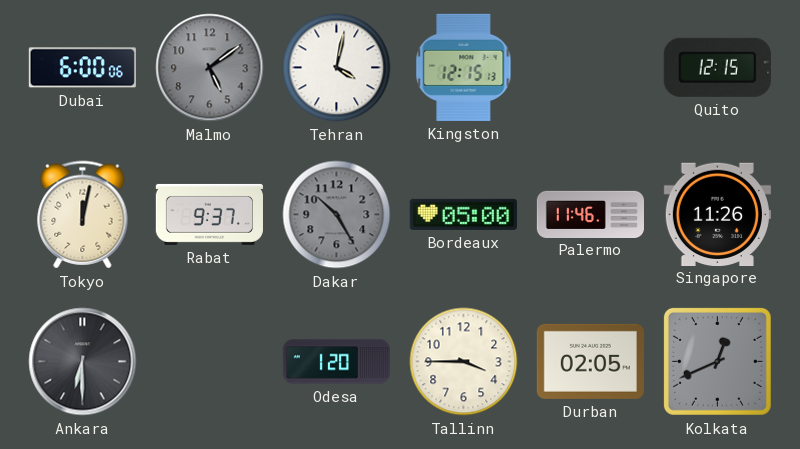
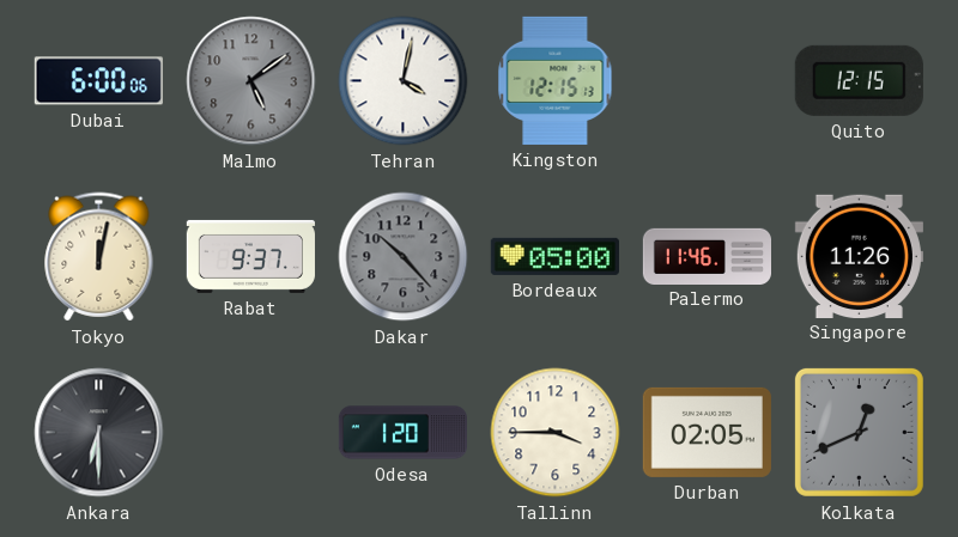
Dakar: 10:25 -> 10:23
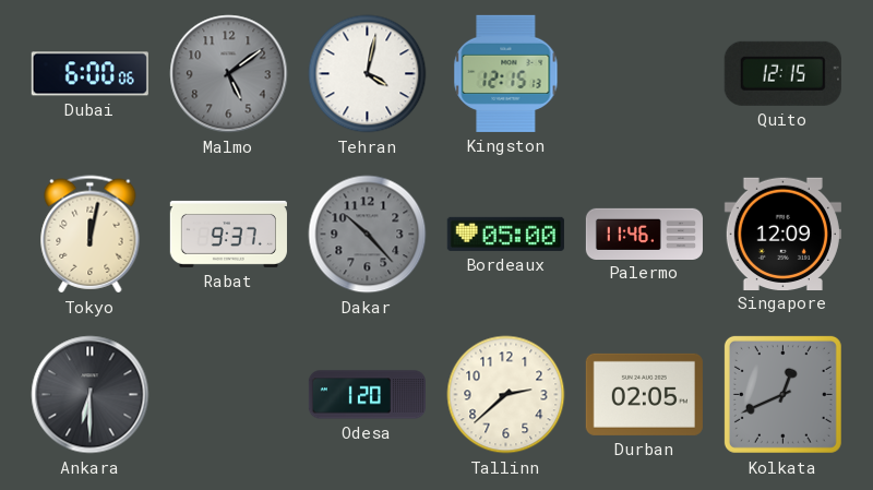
Singapore: 11:26 -> 12:09
Tallinn: 3:45 -> 2:38
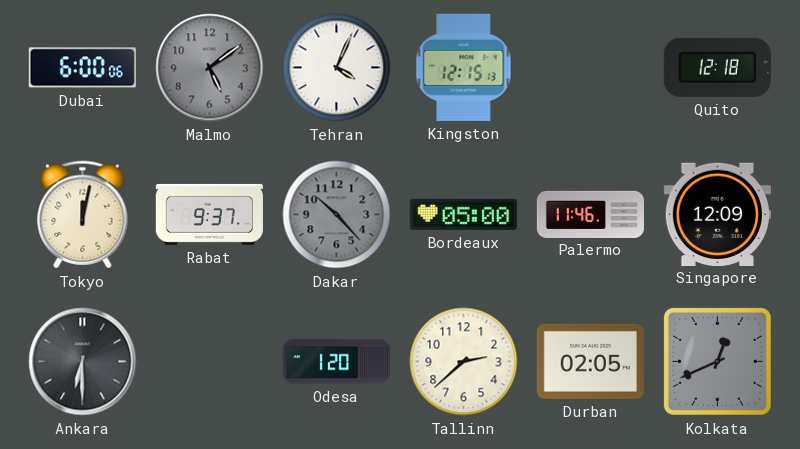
Tehran: 4:02 -> 4:04
Quito: 12:15 -> 12:18
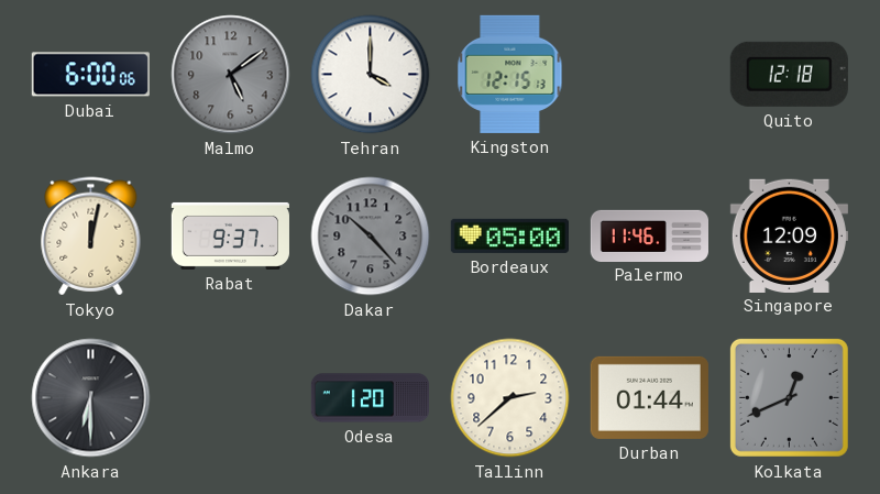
Tehran: 4:04 -> 4:00
Durban: 02:05 -> 01:44
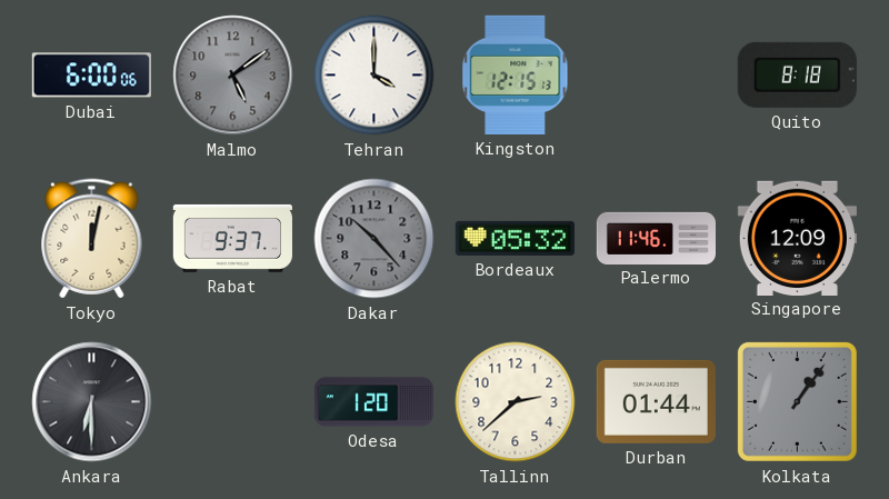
Quito: 12:18 -> 8:18
Bordeaux: 05:00 -> 05:32
Kolkata: 12:41 -> 1:06
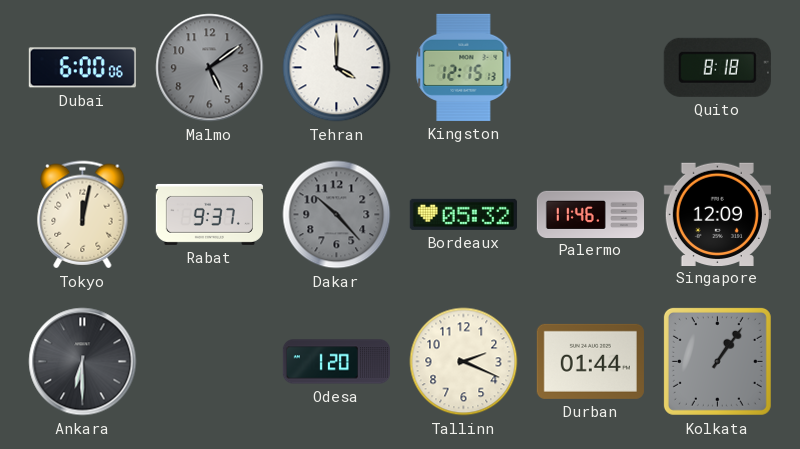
Tallinn: 2:38 -> 2:19
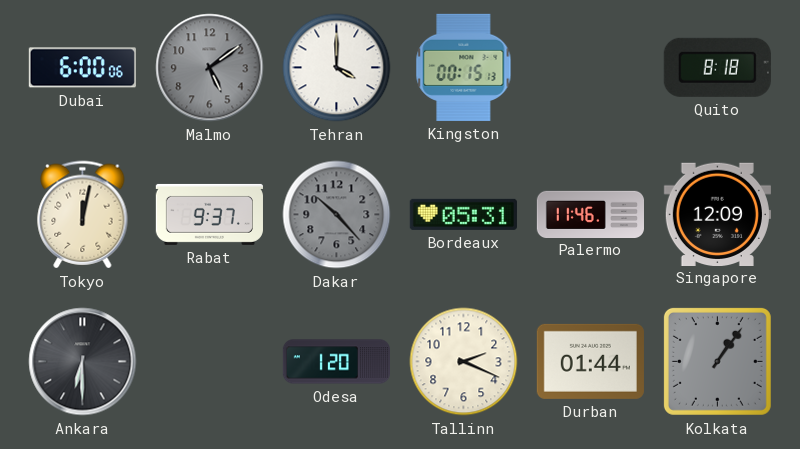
Kingston: 12:15 -> 00:15
Bordeaux: 05:32 -> 05:31
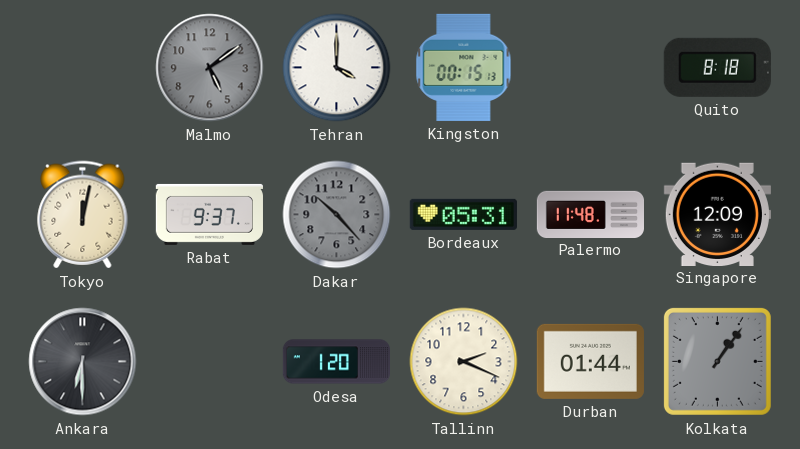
Dubai: 6:00 -> none
Palermo: 11:46 -> 11:48
